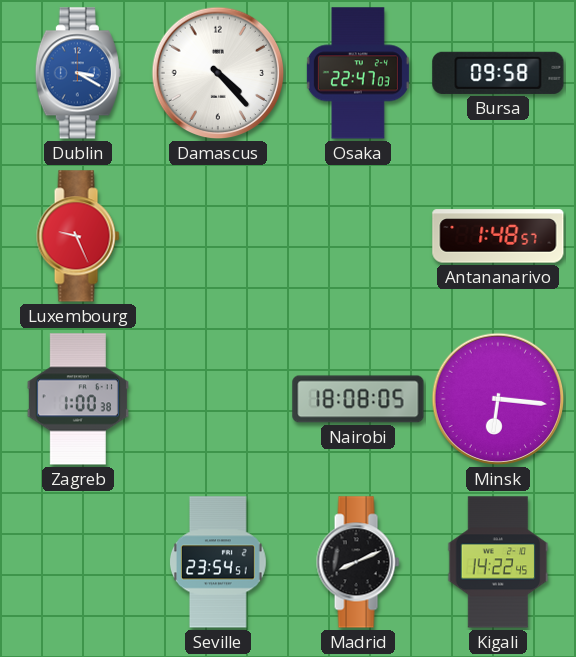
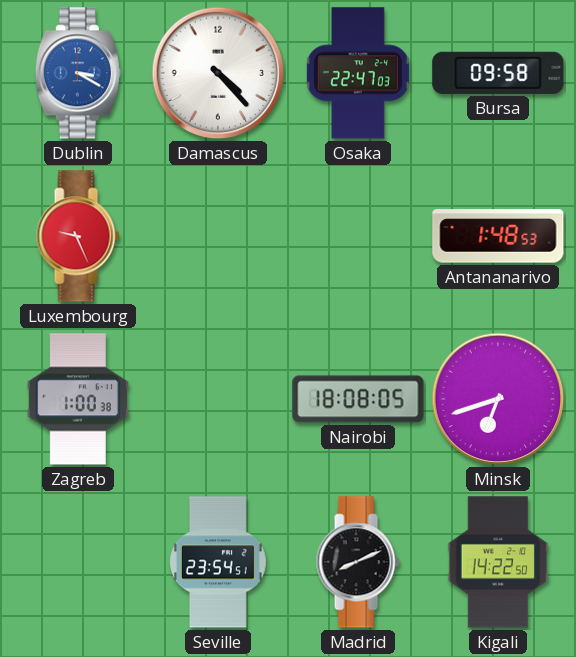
Antananarivo: 1:48:57 -> 1:48:53
Minsk: 6:16 -> 6:42
Kigali: 14:22:45 -> 14:22:50
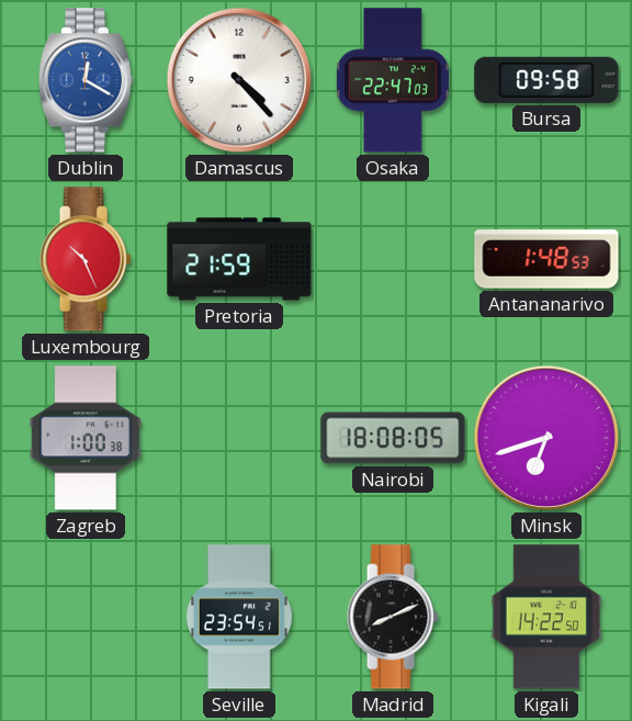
Dublin: 3:20 -> 12:20
Luxembourg: 9:26 -> 10:26
Pretoria: none -> 21:59
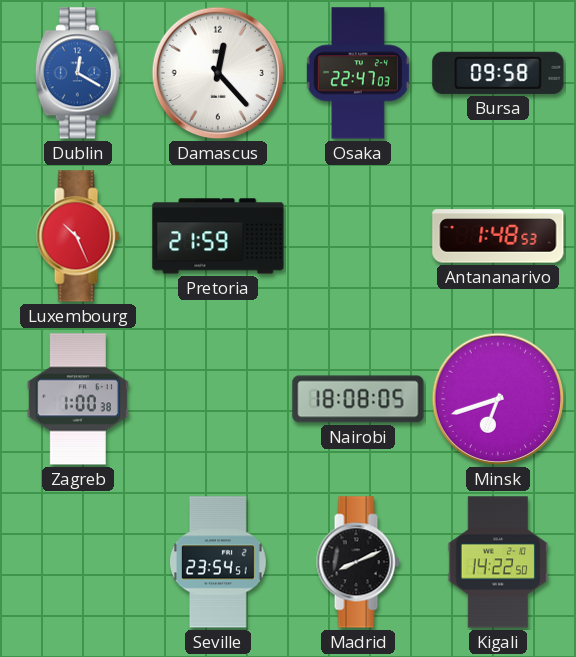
Damascus: 4:23 -> 12:23
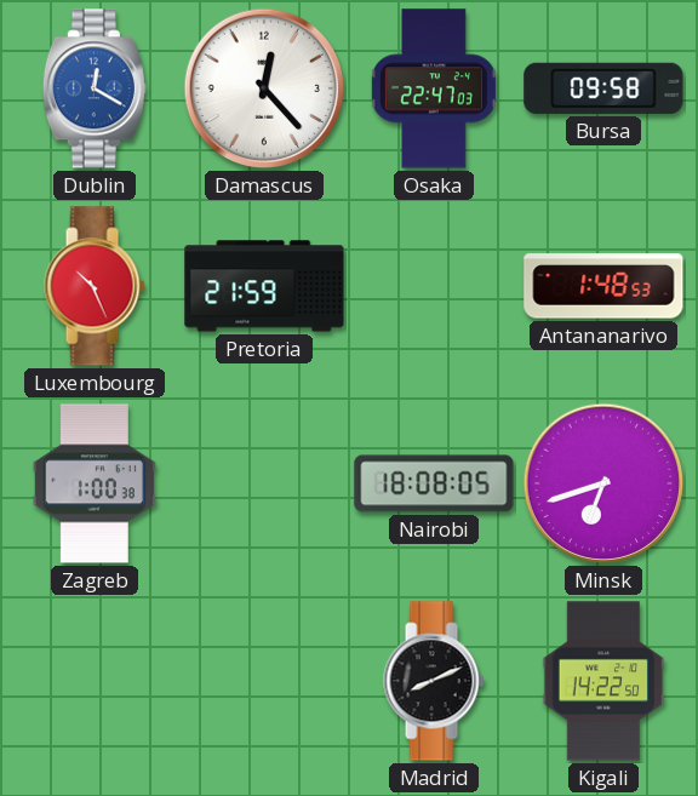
Seville: 23:54 -> none
